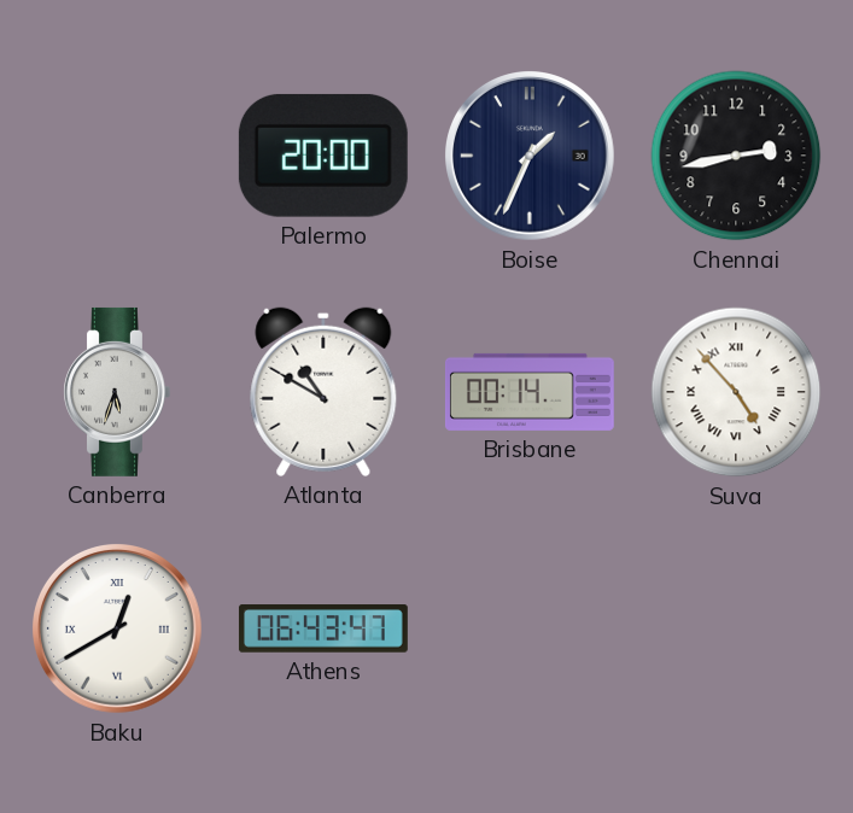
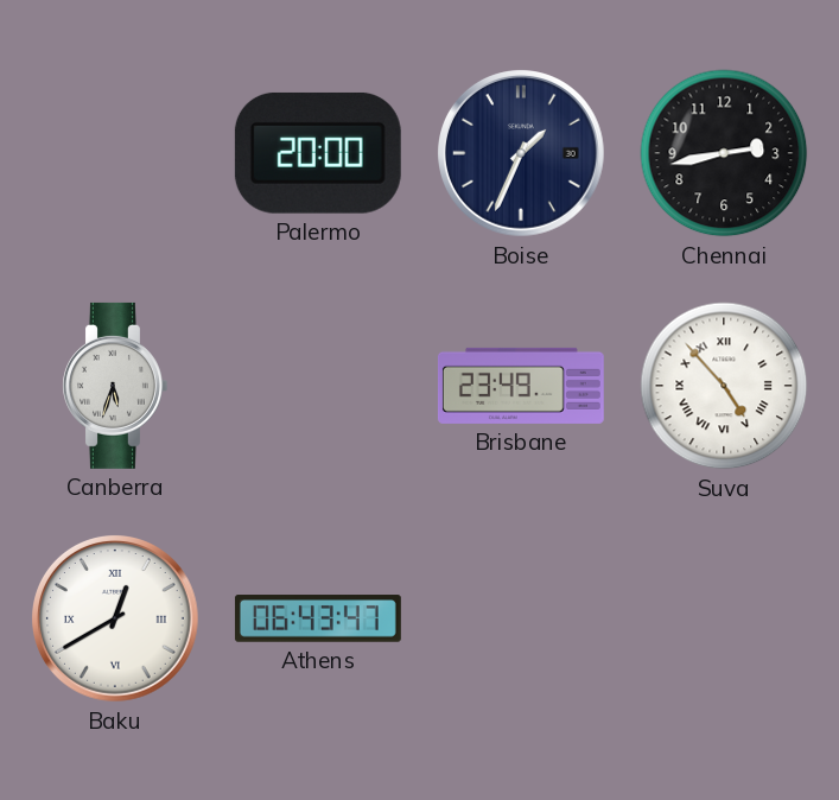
Atlanta: 10:50 -> none
Brisbane: 00:14 -> 23:49
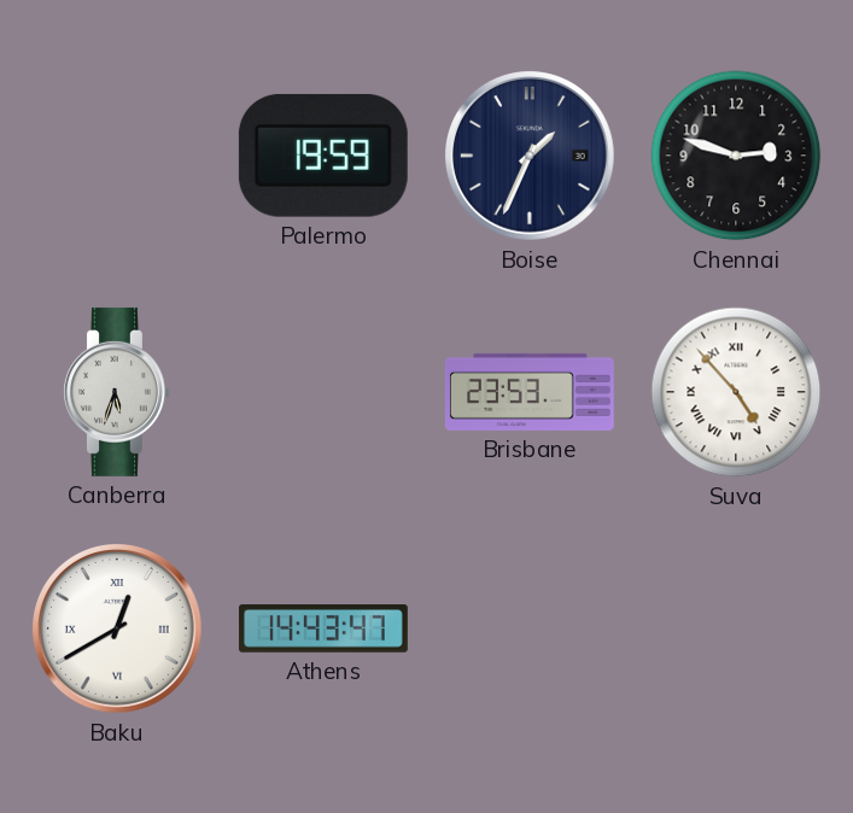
Palermo: 20:00 -> 19:59
Chennai: 2:43 -> 2:48
Brisbane: 23:49 -> 23:53
Athens: 06:43 -> 14:43
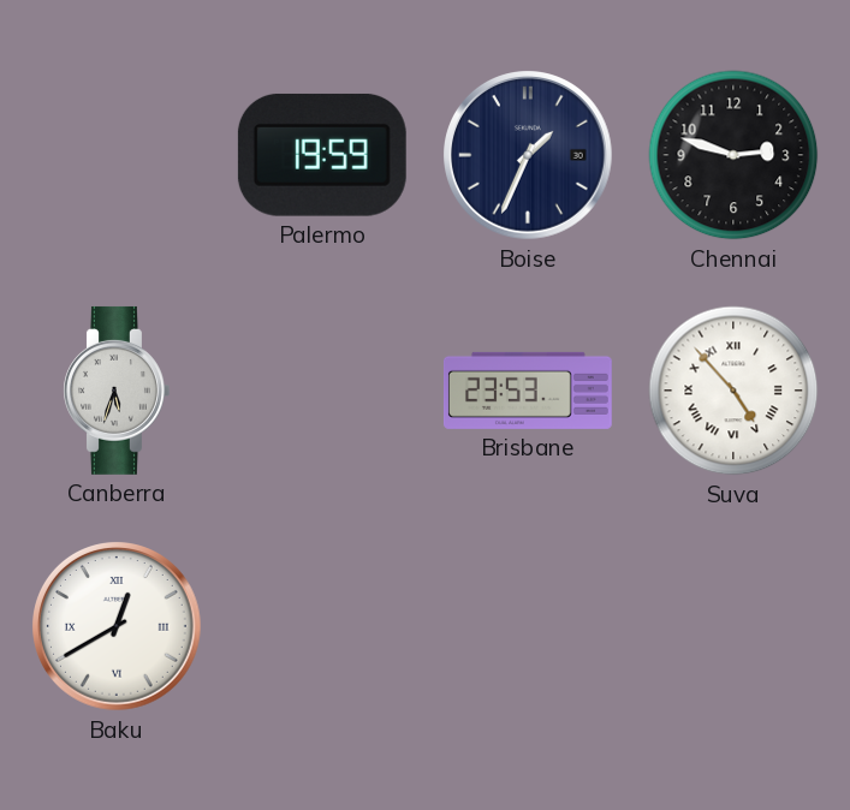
Athens: 14:43 -> none
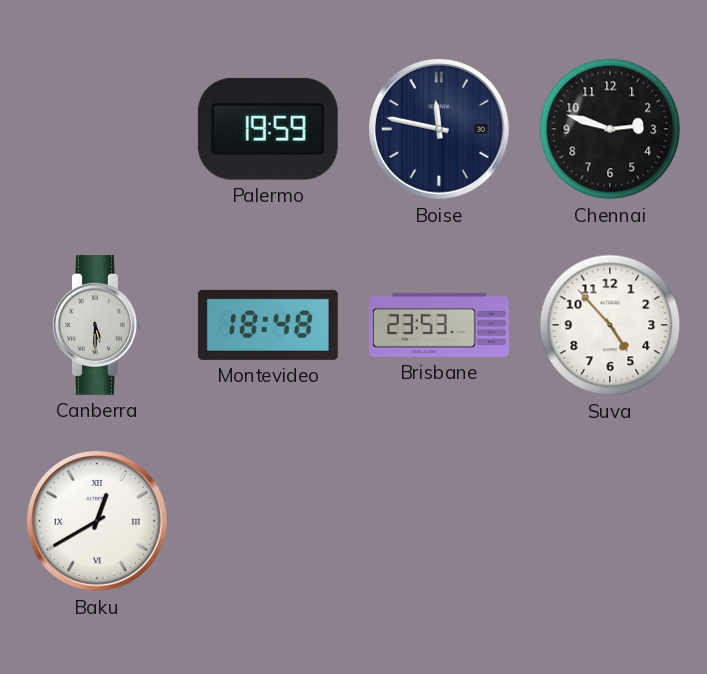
Boise: 1:34 -> 11:47
Canberra: 5:33 -> 5:30
Montevideo: none -> 18:48
Suva numerals: Roman -> Arabic
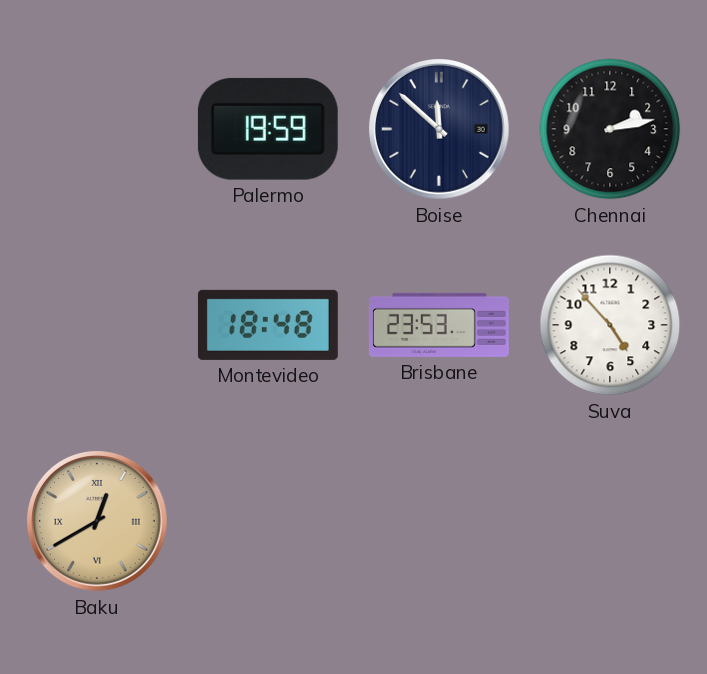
Boise: 11:47 -> 11:52
Chennai: 2:48 -> 2:13
Canberra: 5:30 -> none
Baku dial: white -> champagne
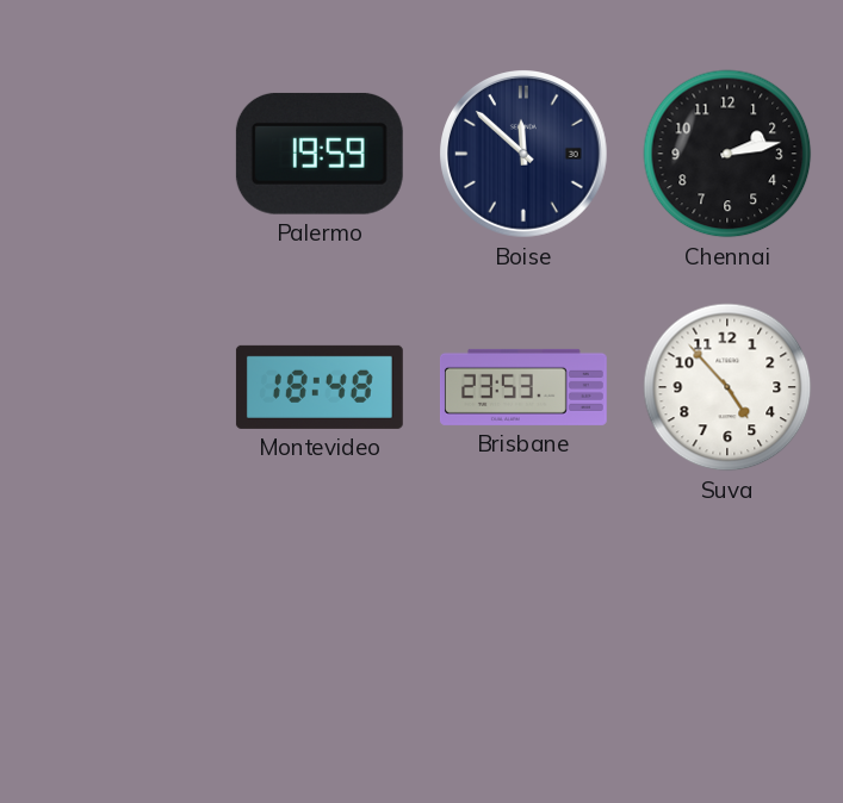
Baku: 12:40 -> none
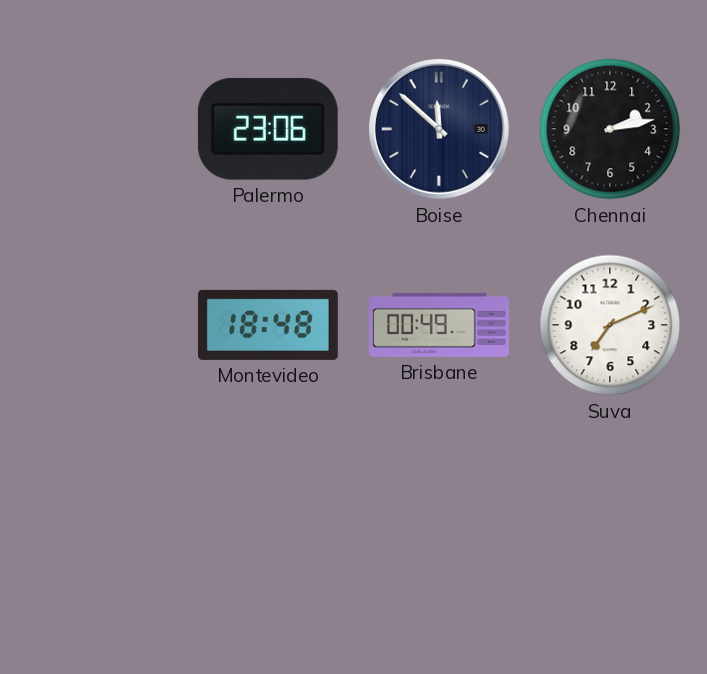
Palermo: 19:59 -> 23:06
Brisbane: 23:53 -> 00:49
Suva: 4:53 -> 7:11
